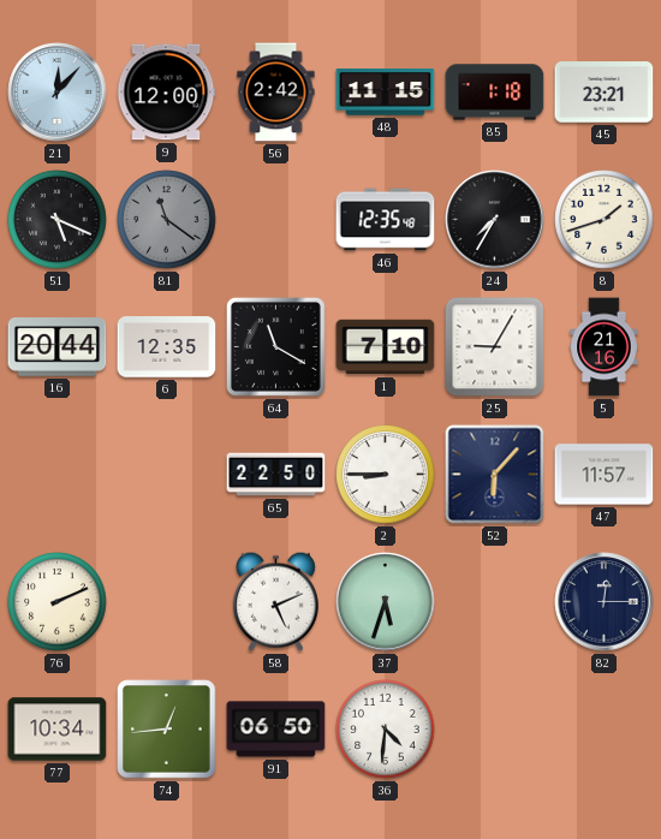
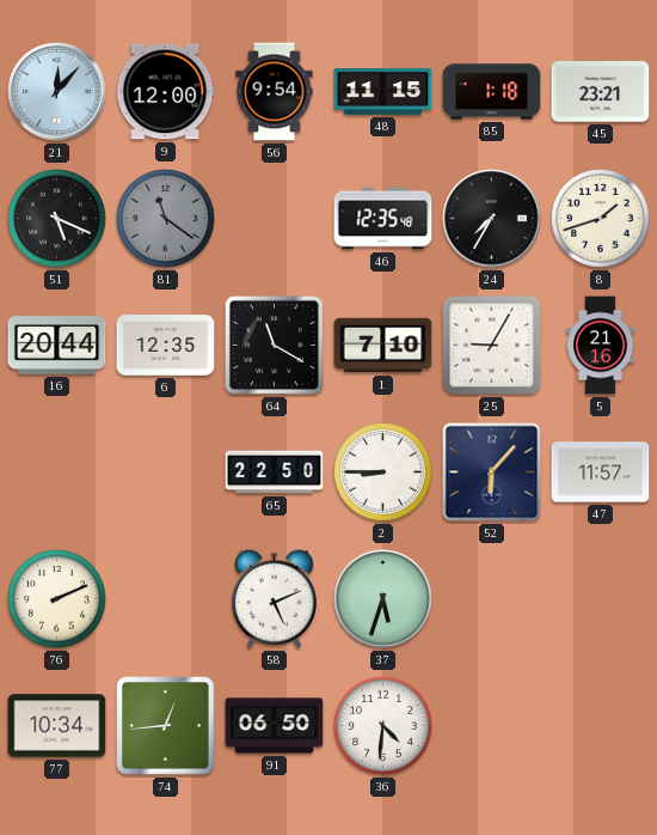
56: 2:42 -> 9:54
82: 12:15 -> none
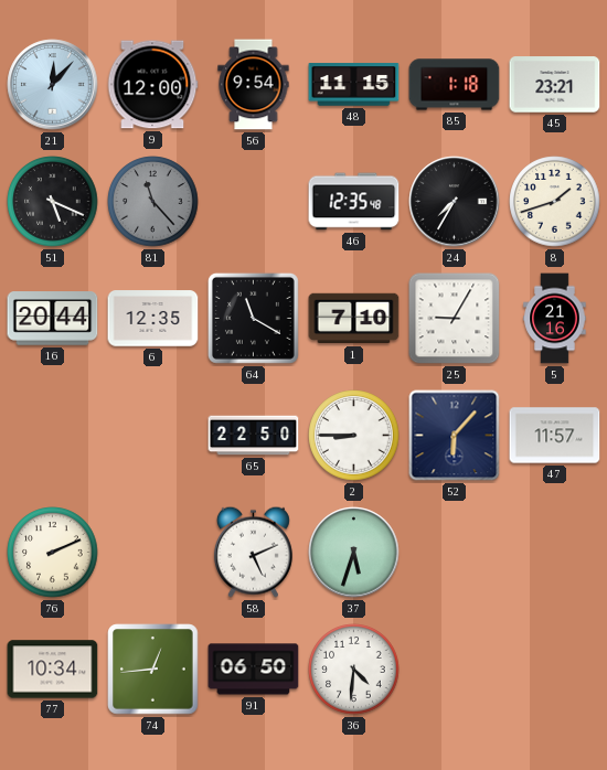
81: 11:21 -> 11:23
